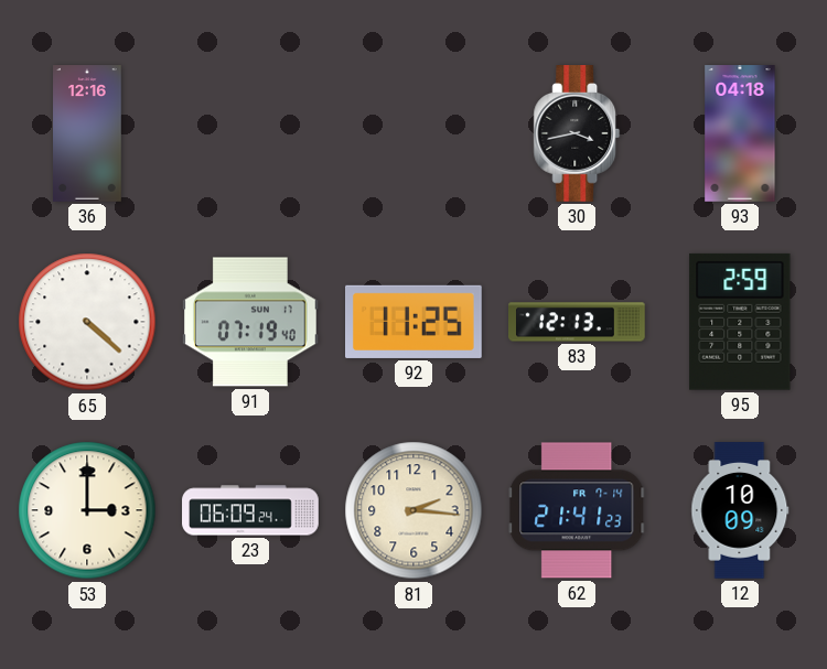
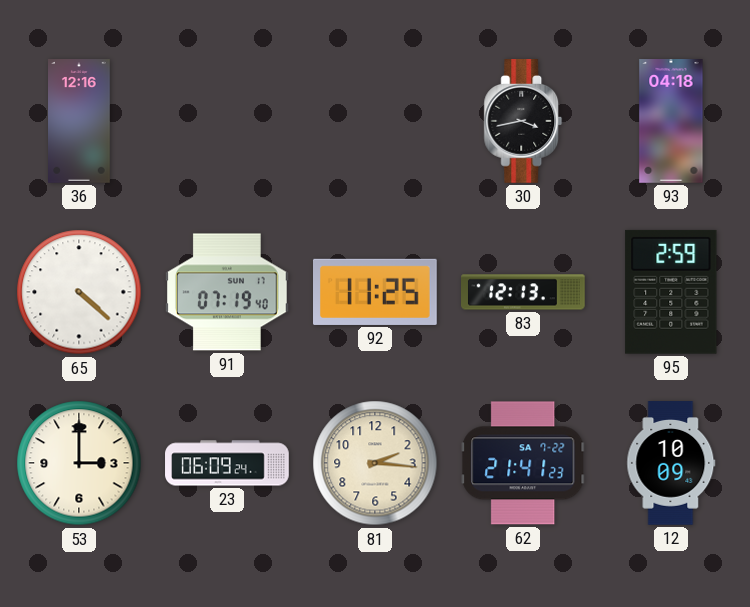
62 date: FR 7-14 -> SA 7-22
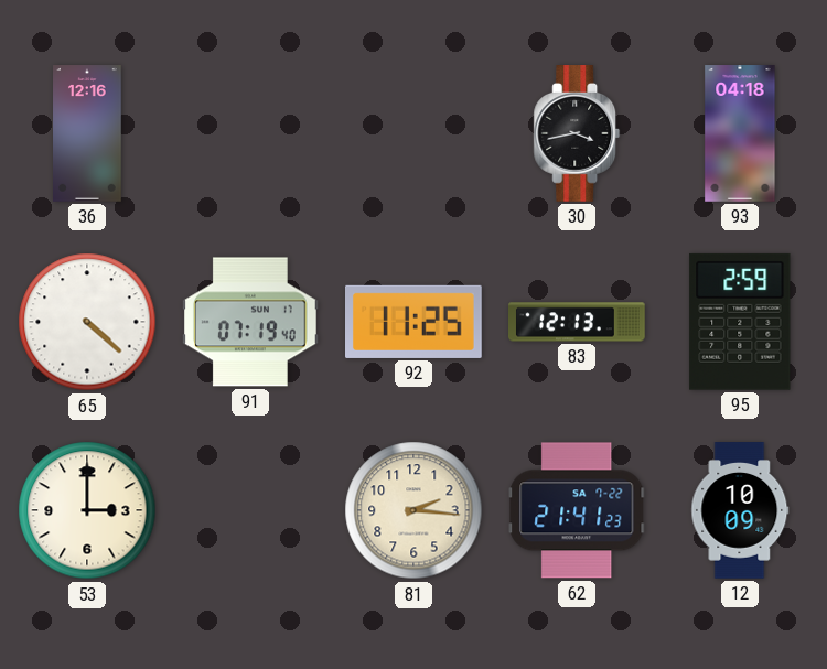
23: 06:09 -> none
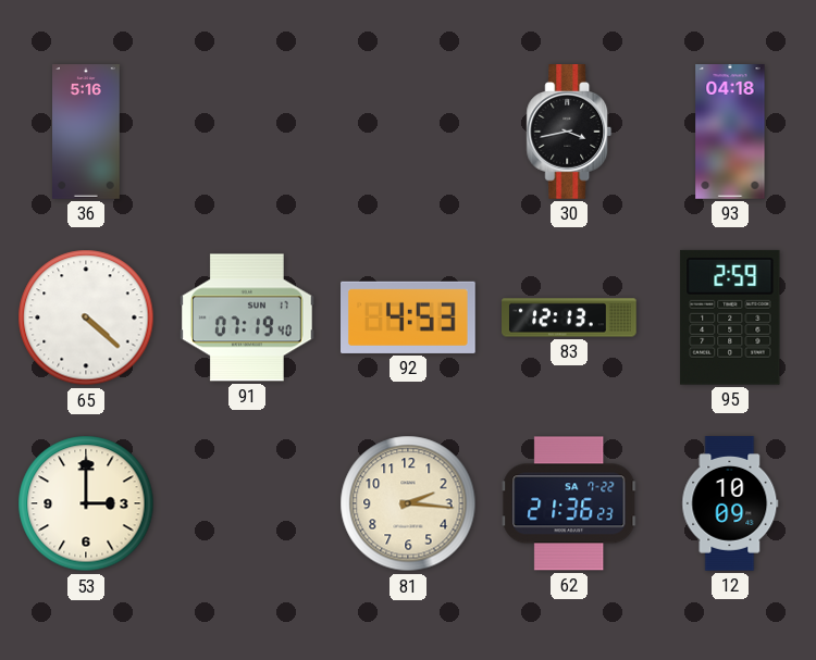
36: 12:16 -> 5:16
92: 11:25 -> 4:53
62: 21:41 -> 21:36
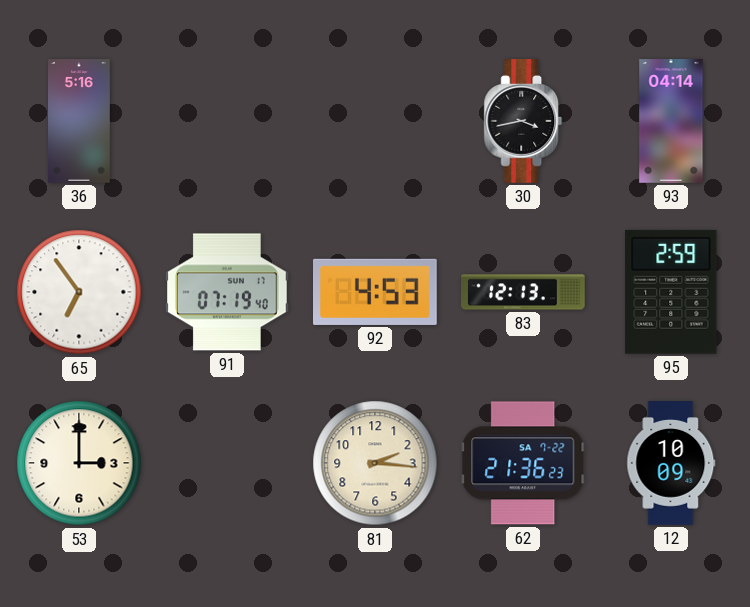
93: 04:18 -> 04:14
65: 4:22 -> 6:54
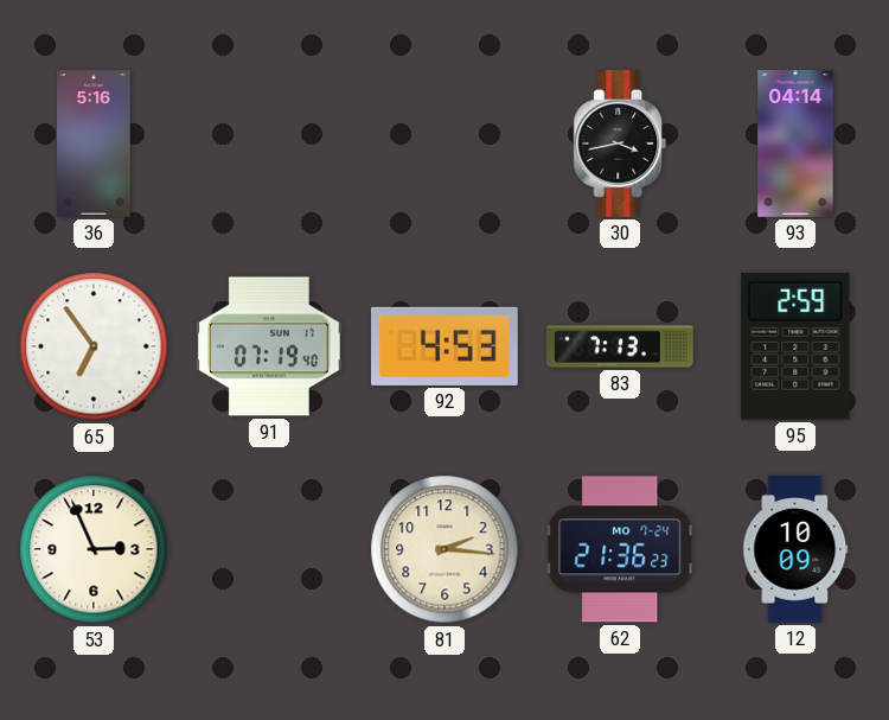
83: 12:13 -> 7:13
53: 3:00 -> 2:56
62 date: SA 7-22 -> MO 7-24
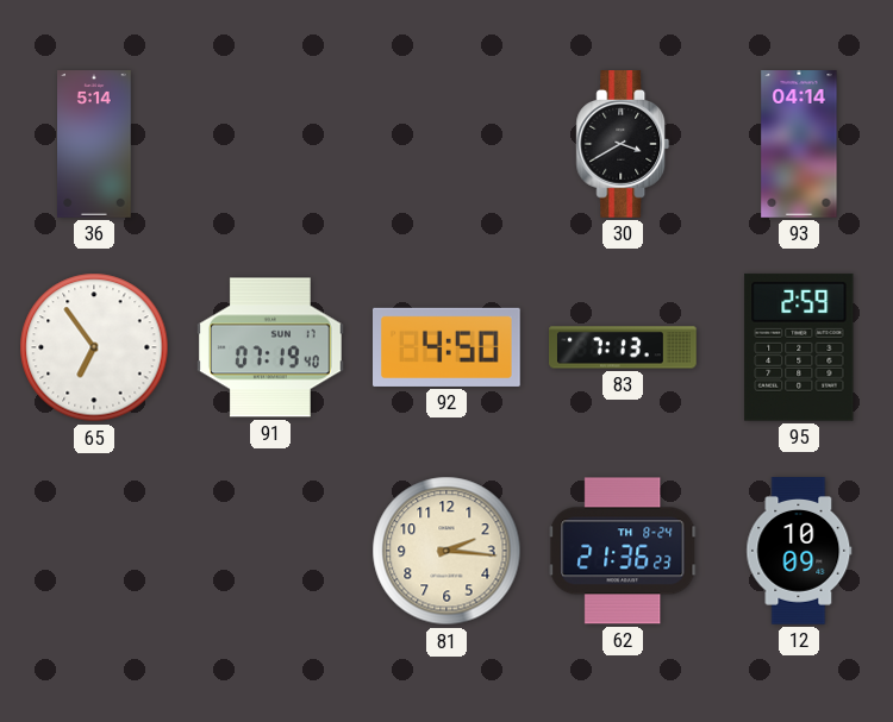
36: 5:16 -> 5:14
30: 3:43 -> 3:40
92: 4:53 -> 4:50
53: 2:56 -> none
62 date: MO 7-24 -> TH 8-24
